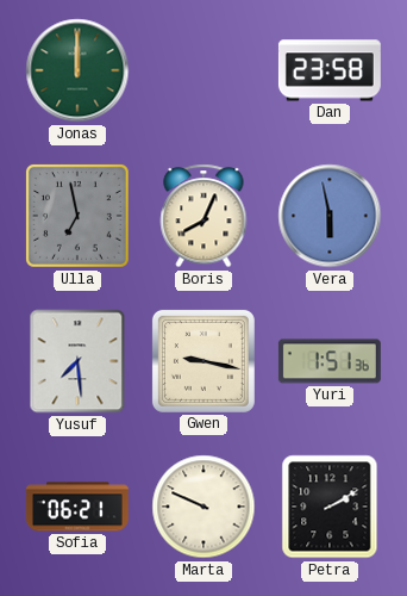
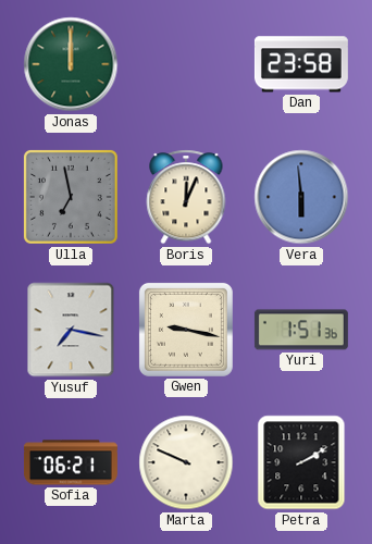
Boris: 8:04 -> 12:04
Vera: 5:58 -> 5:59
Yusuf: 7:29 -> 7:17
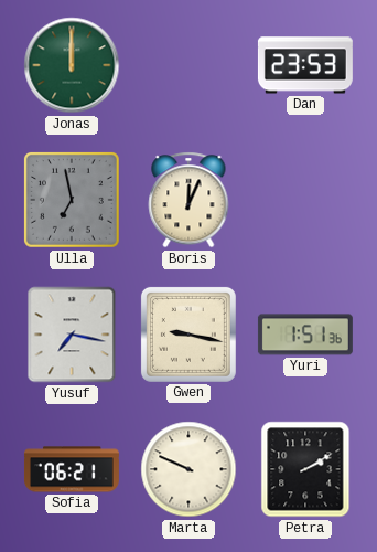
Dan: 23:58 -> 23:53
Vera: 5:59 -> none
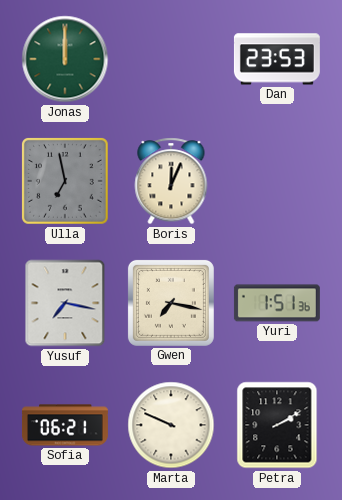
Gwen: 9:17 -> 7:17
